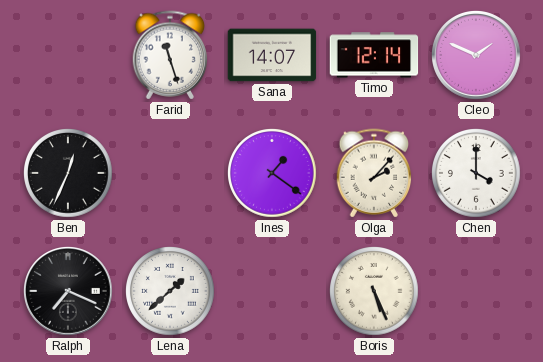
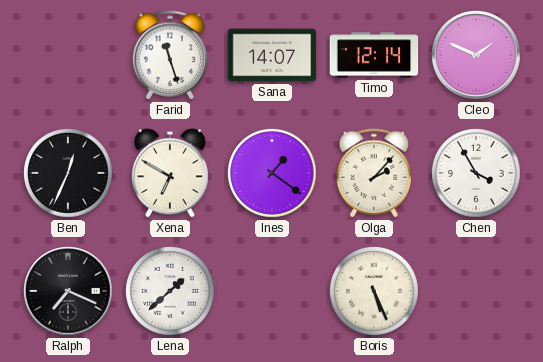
Xena: none -> 6:50
Chen: 4:00 -> 3:55
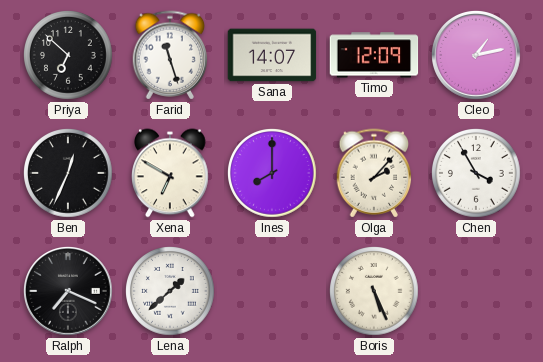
Priya: none -> 6:52
Timo: 12:14 -> 12:09
Cleo: 1:49 -> 1:13
Ines: 1:21 -> 8:00
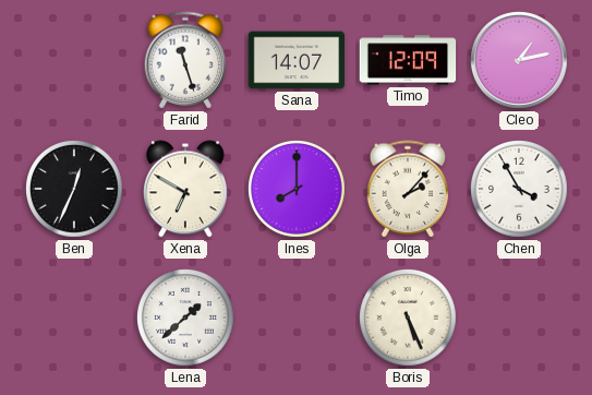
Priya: 6:52 -> none
Ralph: 7:19 -> none
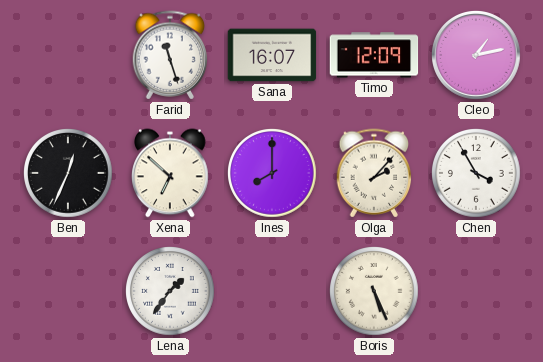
Sana: 14:07 -> 16:07
Xena: 6:50 -> 6:52
Lena: 1:38 -> 1:36
